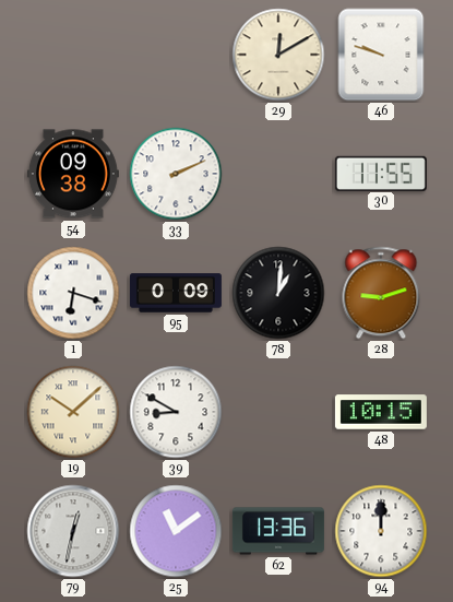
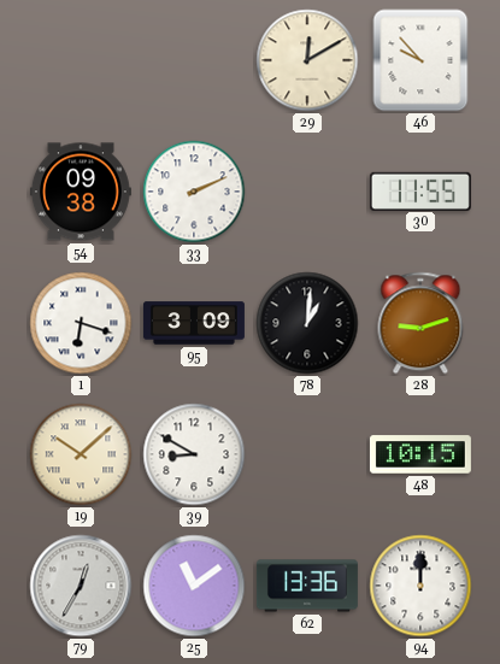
46: 9:48 -> 9:53
95: 0:09 -> 3:09
79: 12:32 -> 12:35
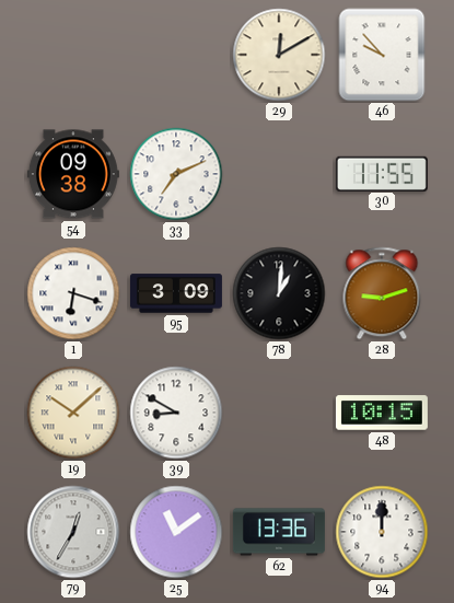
33: 2:11 -> 7:11
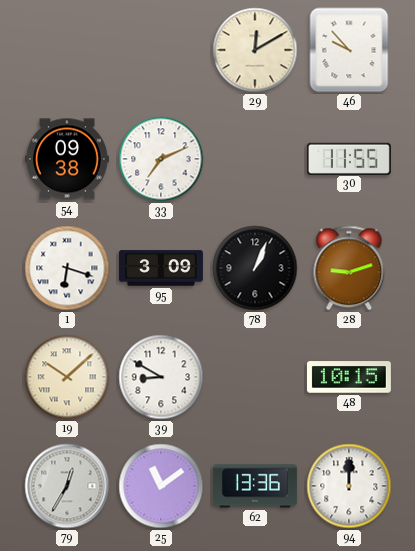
78: 1:01 -> 1:04
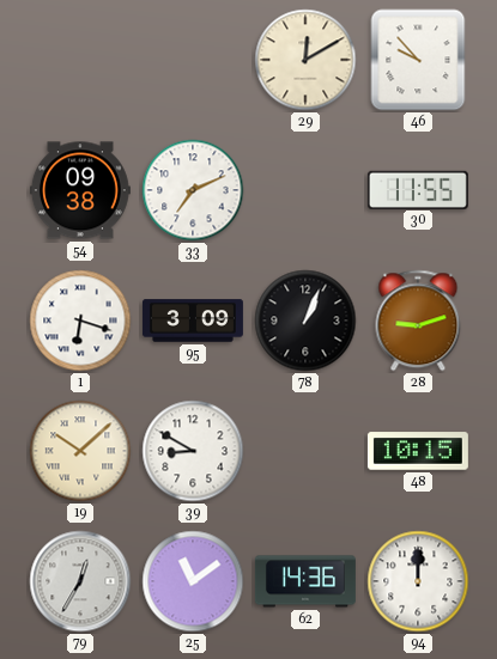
62: 13:36 -> 14:36
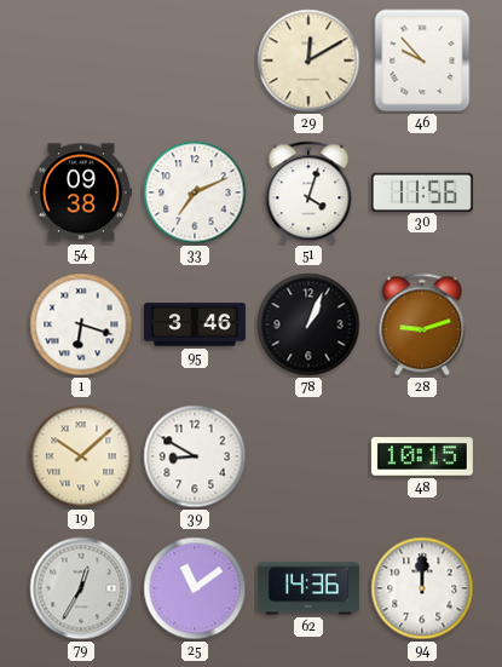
51: none -> 4:03
30: 11:55 -> 11:56
95: 3:09 -> 3:46
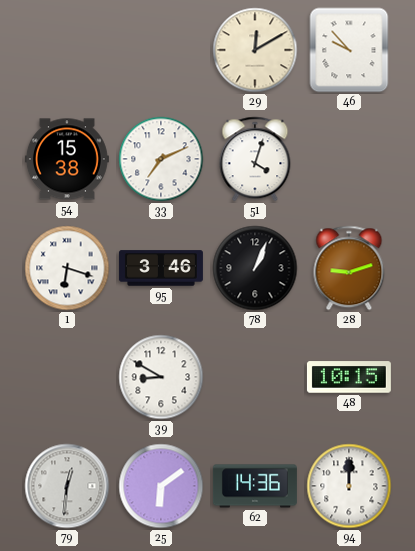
54: 09:38 -> 15:38
30: 11:56 -> none
19: 10:08 -> none
79: 12:35 -> 12:31
25: 11:09 -> 6:09
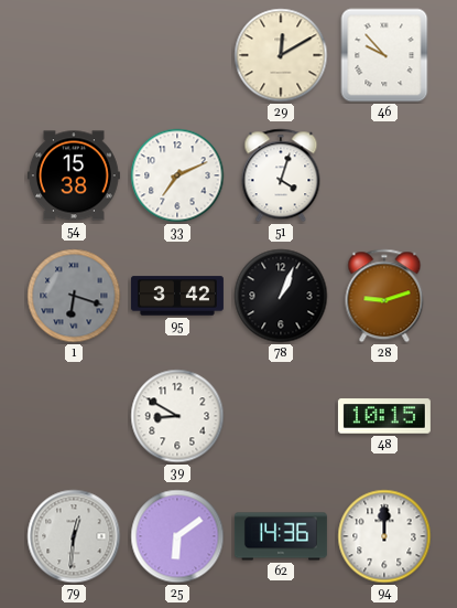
1 dial: white -> grey
95: 3:46 -> 3:42
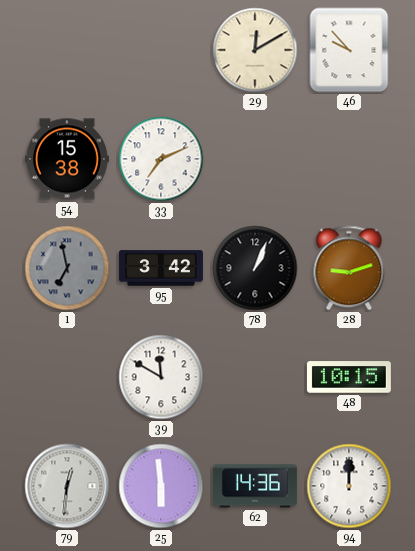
51: 4:03 -> none
1: 6:18 -> 6:58
39: 8:50 -> 11:50
25: 6:09 -> 5:59
